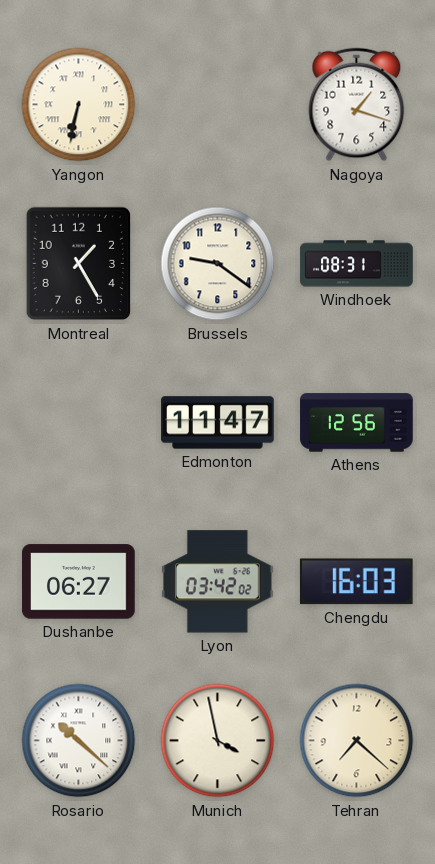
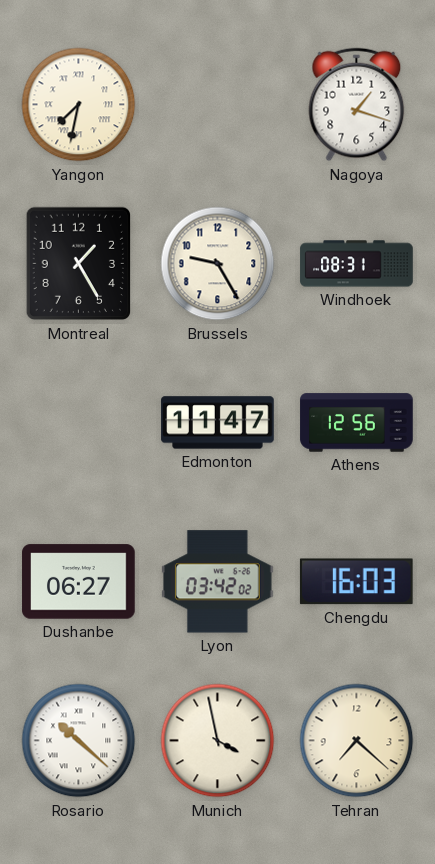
Yangon: 6:32 -> 7:32
Brussels: 9:21 -> 9:25
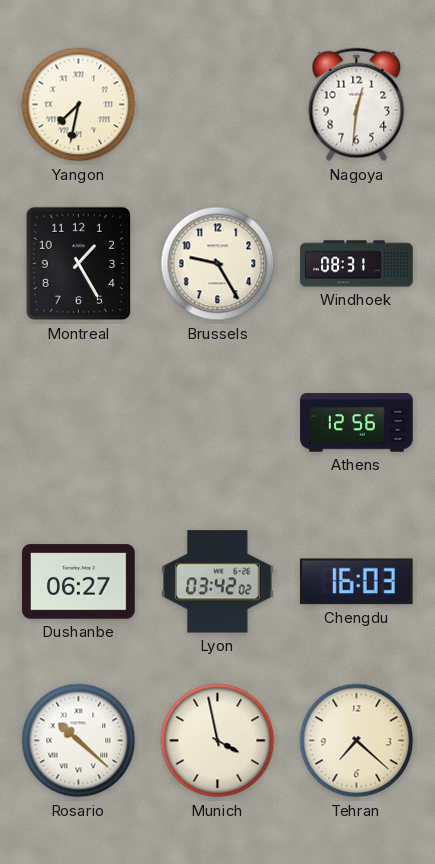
Nagoya: 1:18 -> 12:31
Edmonton: 11:47 -> none
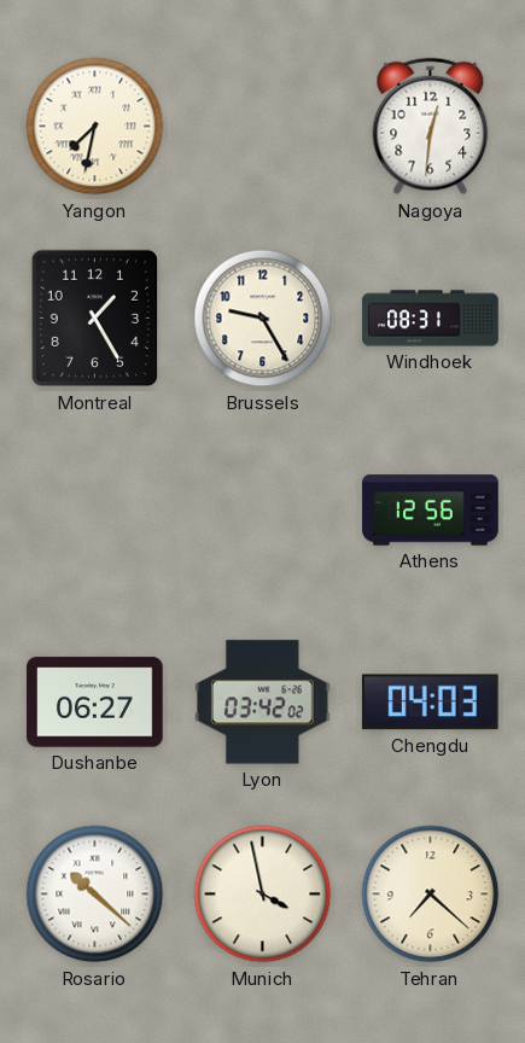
Chengdu: 16:03 -> 04:03
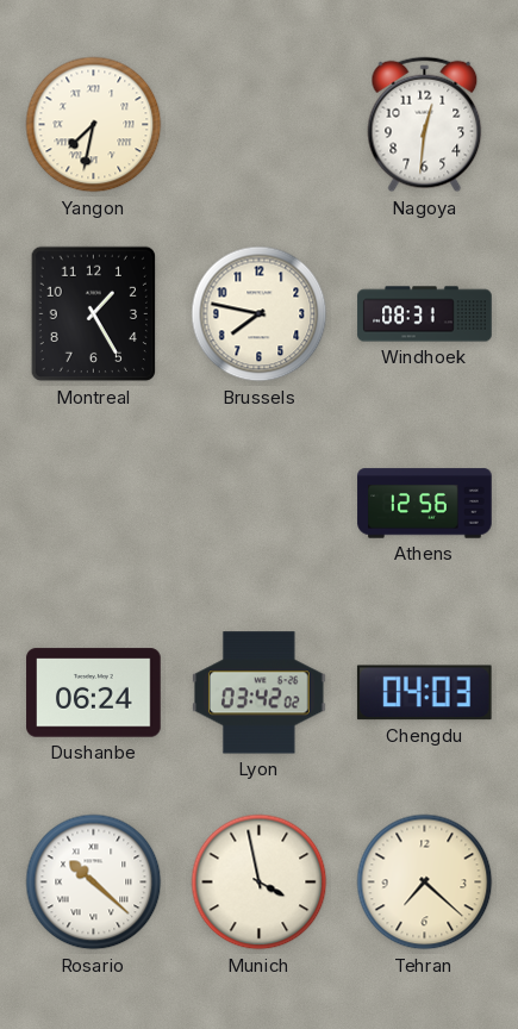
Brussels: 9:25 -> 7:47
Dushanbe: 06:27 -> 06:24
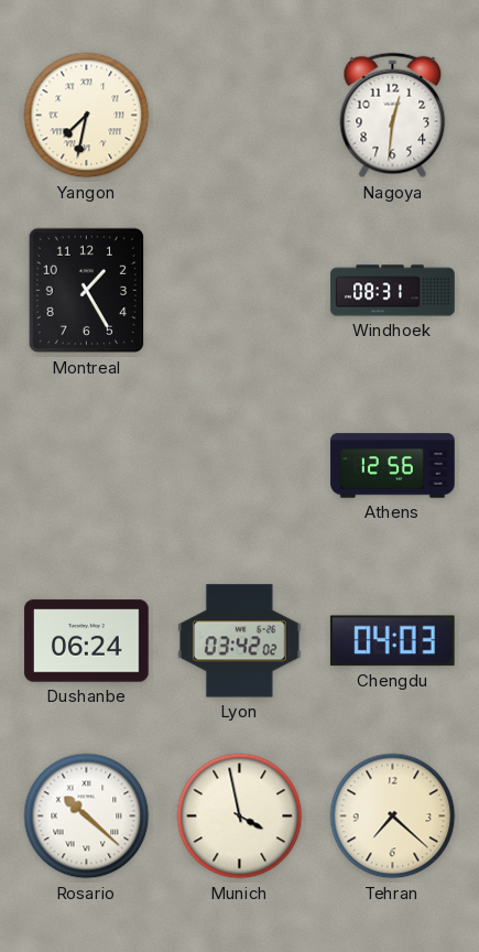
Brussels: 7:47 -> none
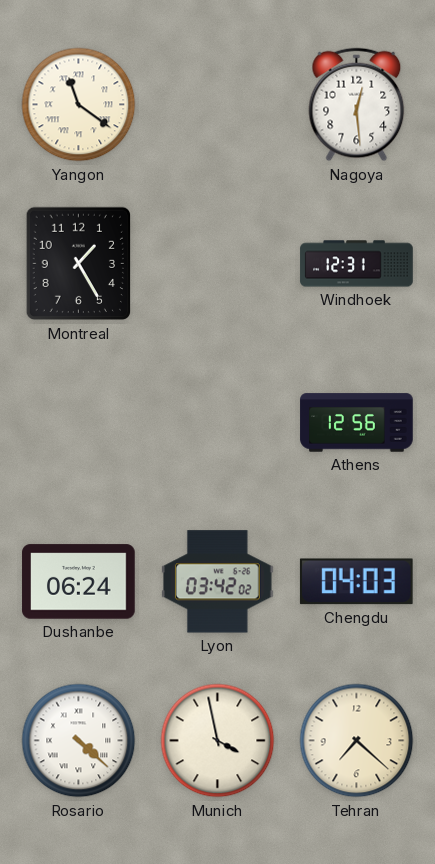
Yangon: 7:32 -> 11:21
Nagoya: 12:31 -> 12:29
Windhoek: 08:31 -> 12:31
Rosario: 10:22 -> 4:22
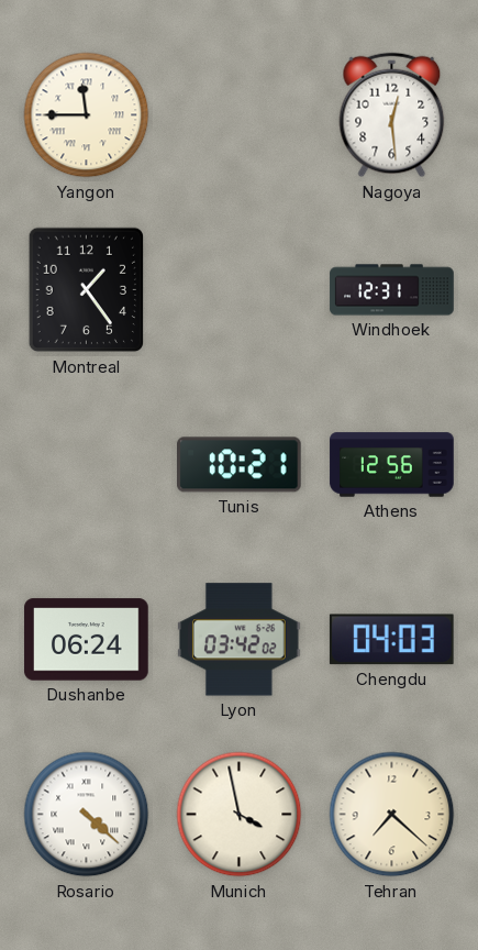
Yangon: 11:21 -> 11:45
Montreal: 1:25 -> 1:24
Tunis: none -> 10:21
